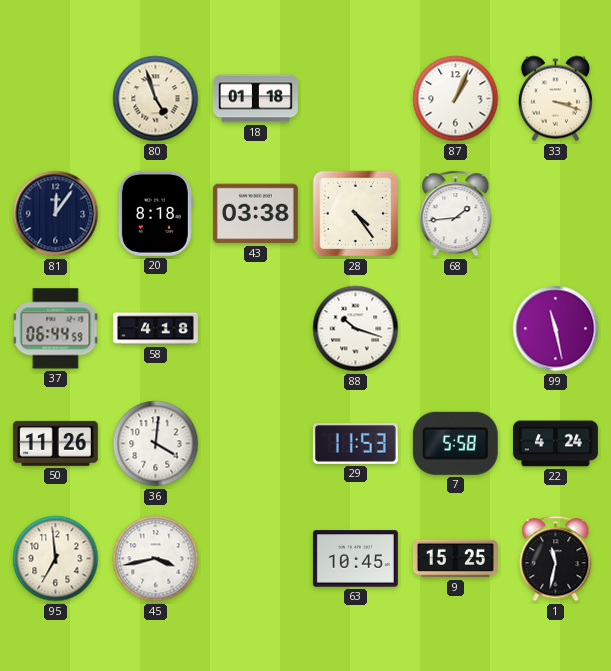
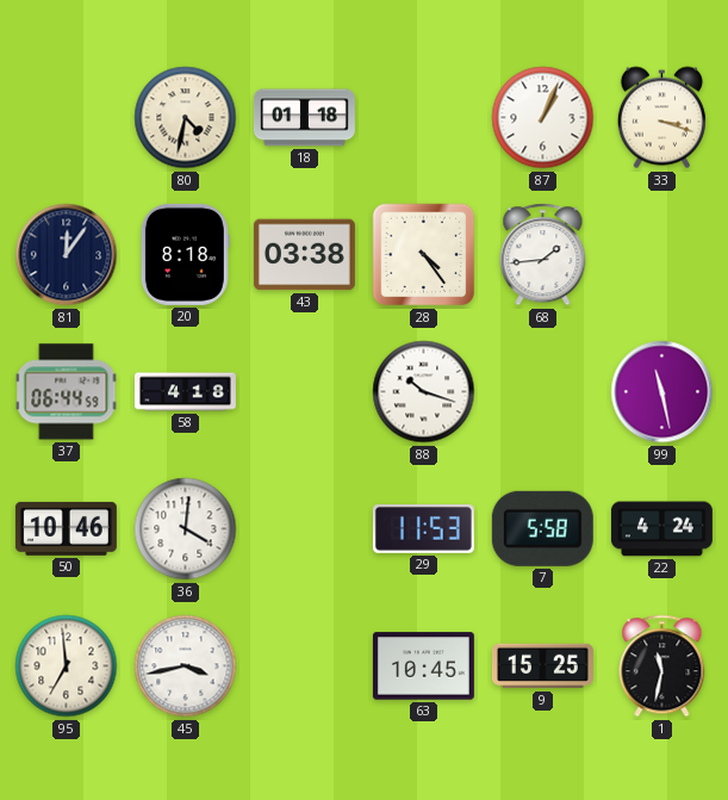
80: 4:57 -> 4:32
50: 11:26 -> 10:46
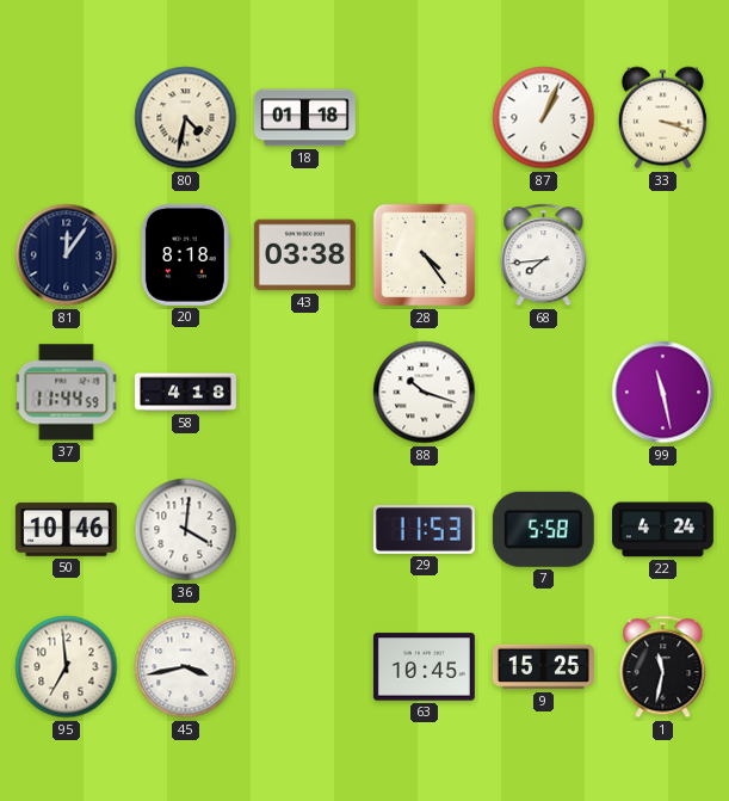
68: 1:44 -> 7:44
37: 06:44 -> 11:44
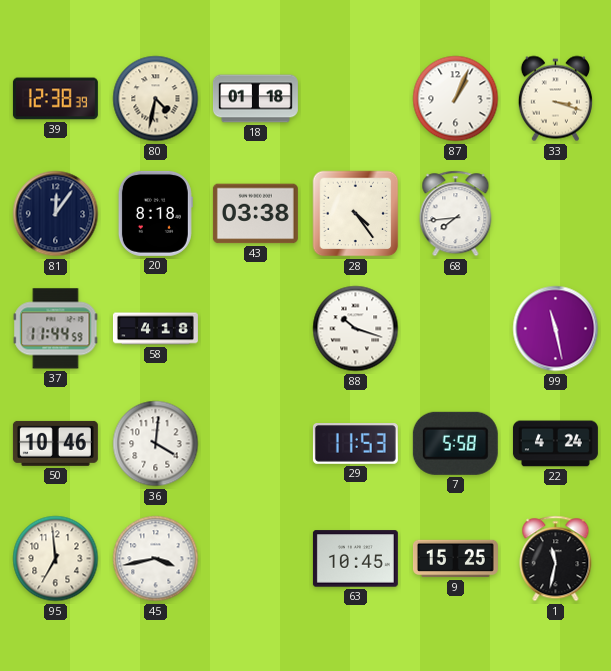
39: none -> 12:38
